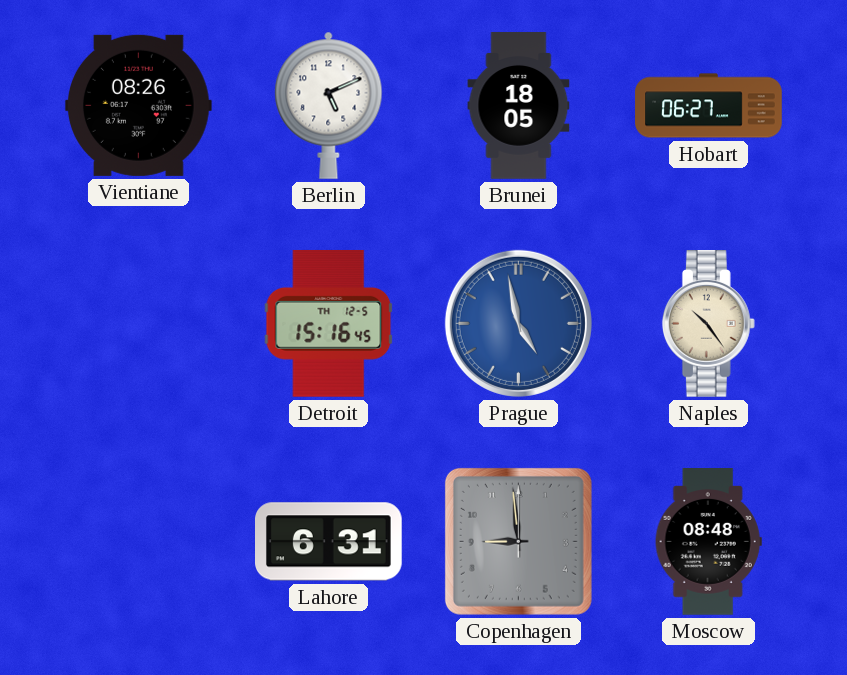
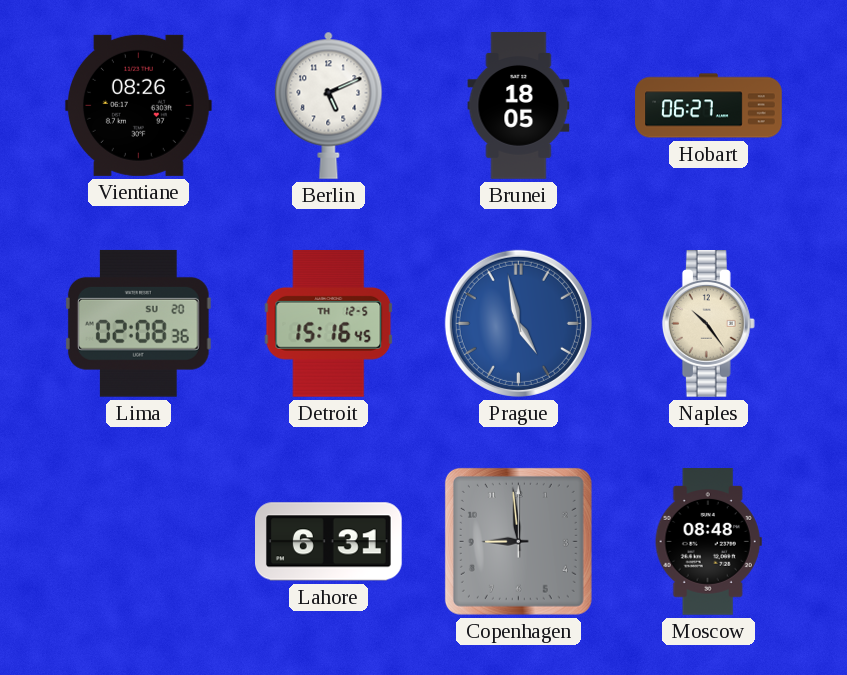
Lima: none -> 02:08
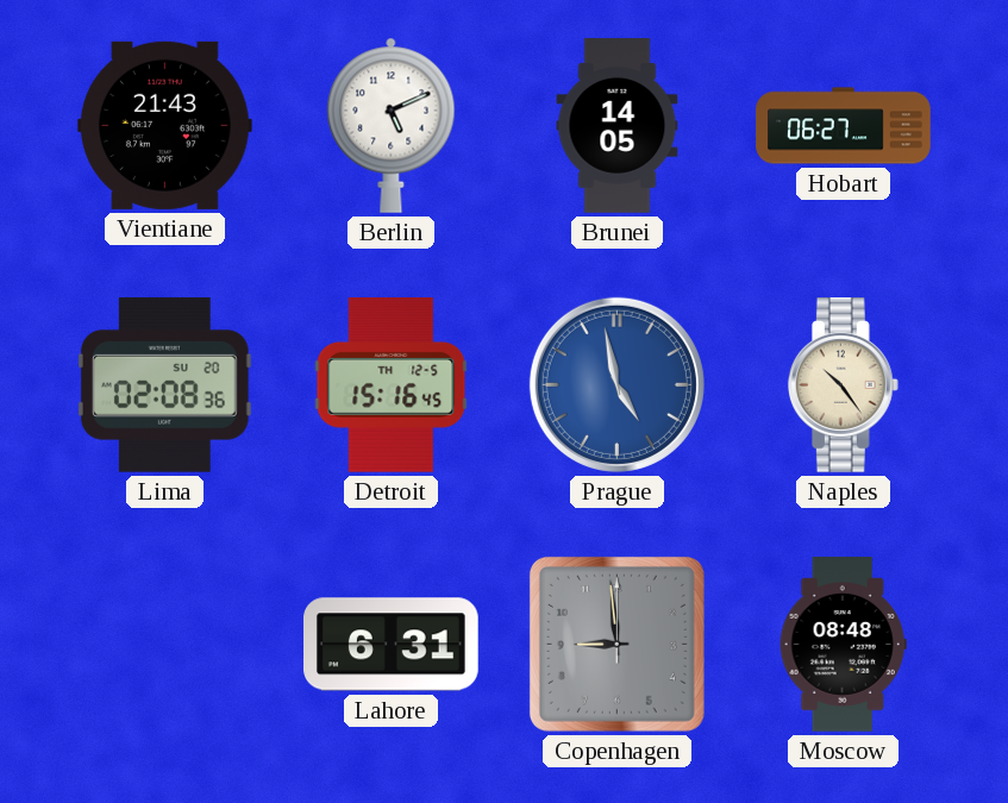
Vientiane: 08:26 -> 21:43
Brunei: 18:05 -> 14:05
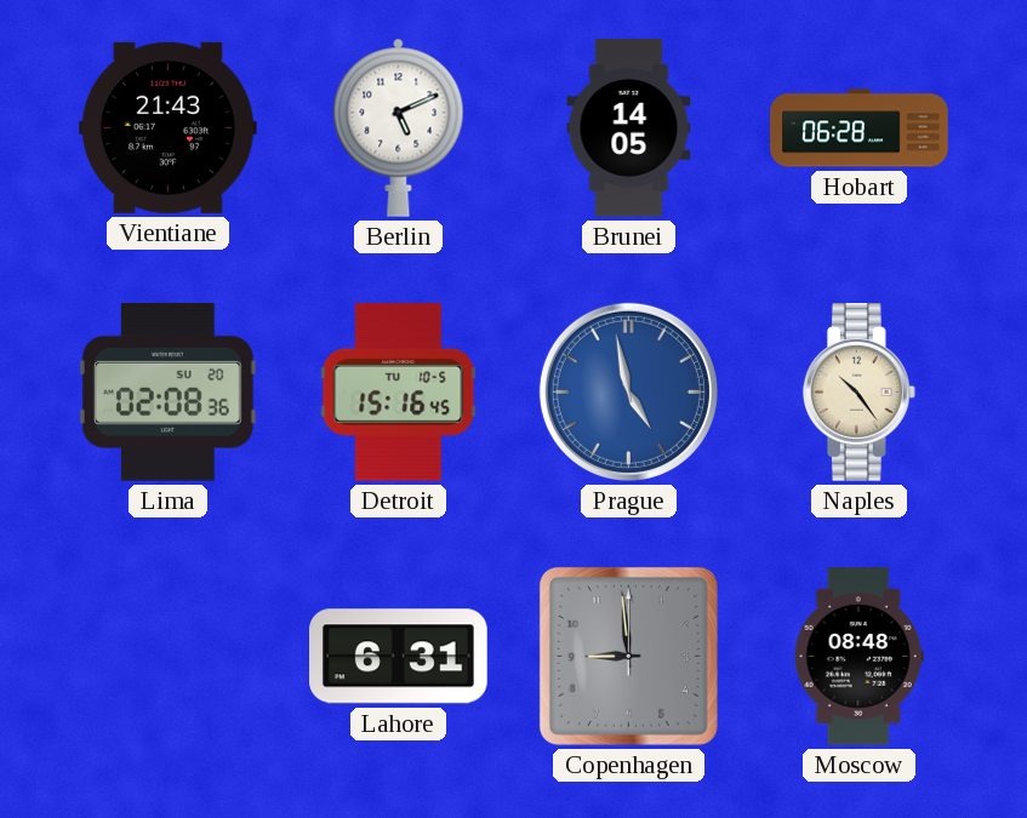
Hobart: 06:27 -> 06:28
Detroit date: TH 12-5 -> TU 10-5
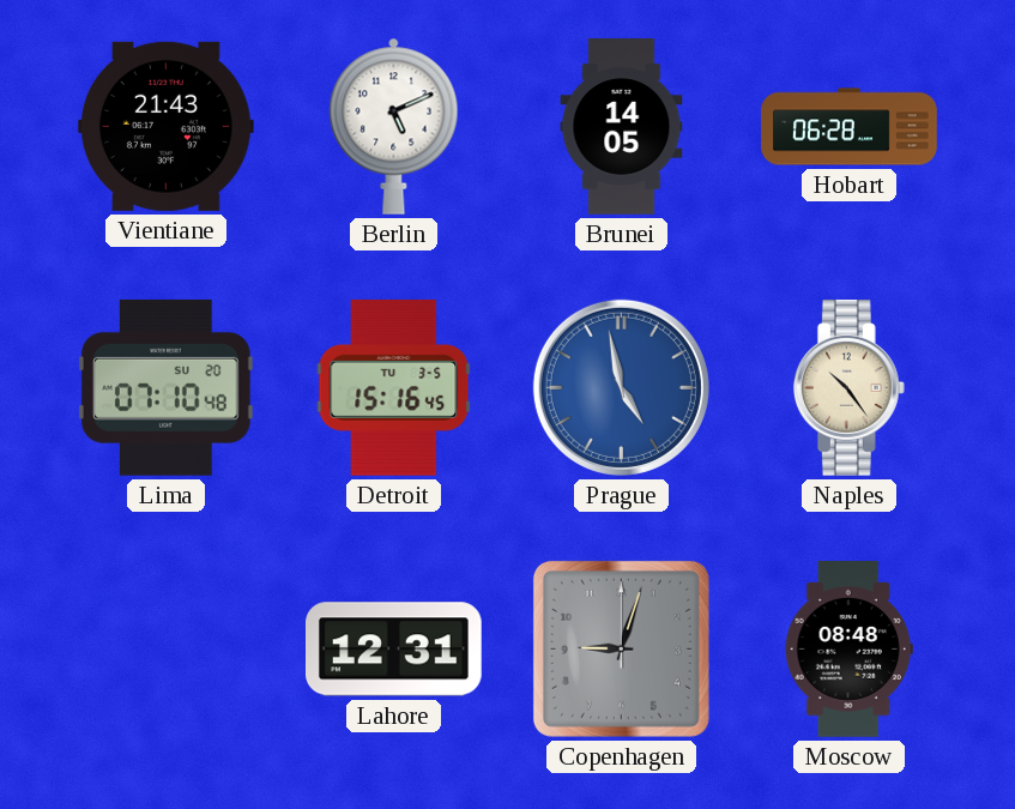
Lima: 02:08 -> 07:10
Detroit date: TU 10-5 -> TU 3-5
Lahore: 6:31 -> 12:31
Copenhagen: 8:59 -> 9:03
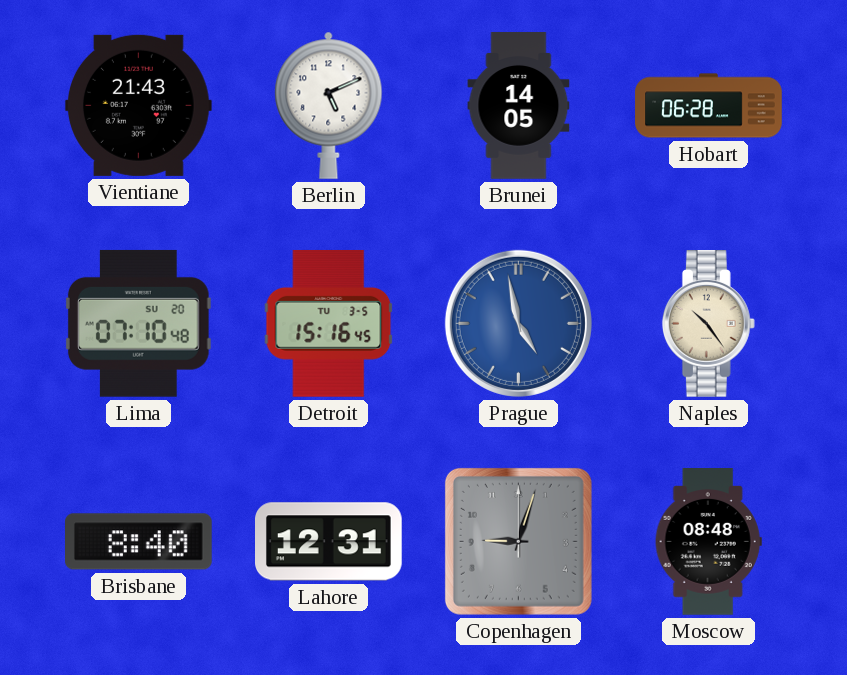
Brisbane: none -> 8:40
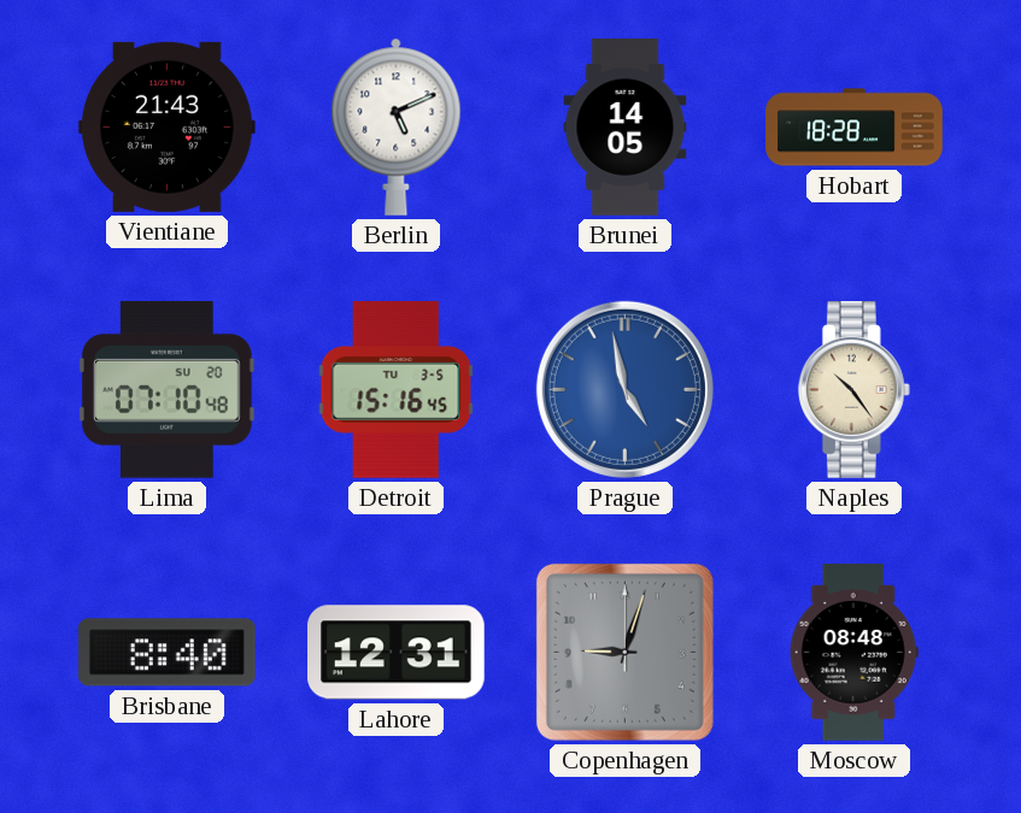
Hobart: 06:28 -> 18:28
